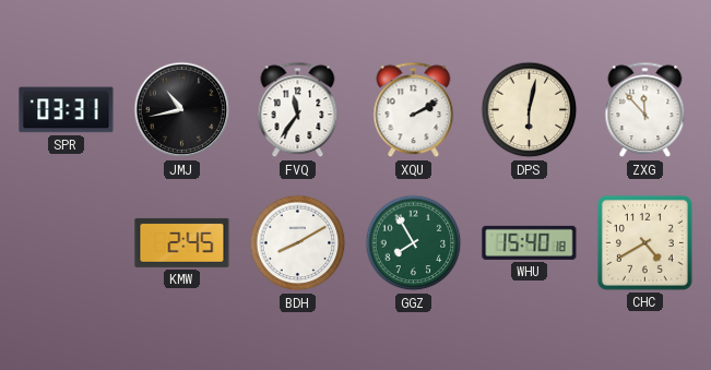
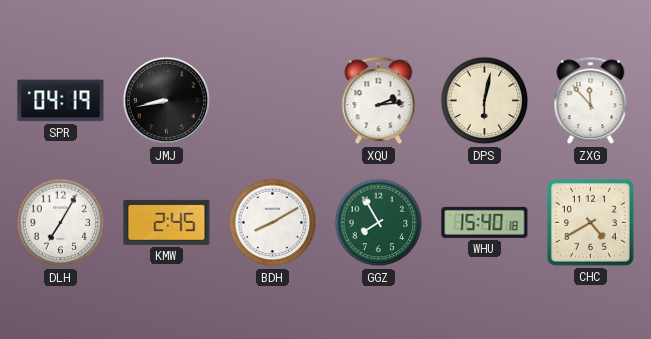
SPR: 03:31 -> 04:19
JMJ: 10:43 -> 8:43
FVQ: 11:36 -> none
XQU: 2:10 -> 2:14
DLH: none -> 7:05
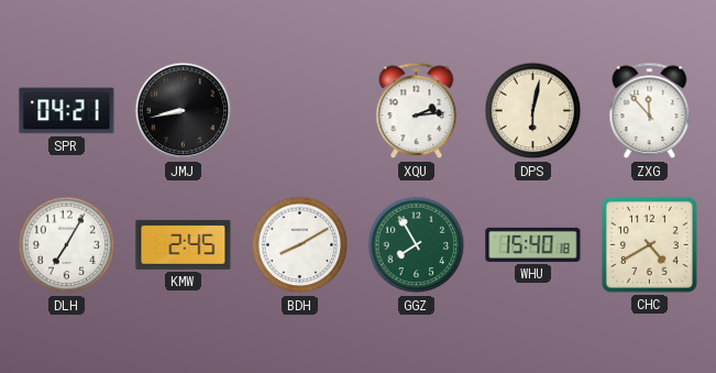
SPR: 04:19 -> 04:21
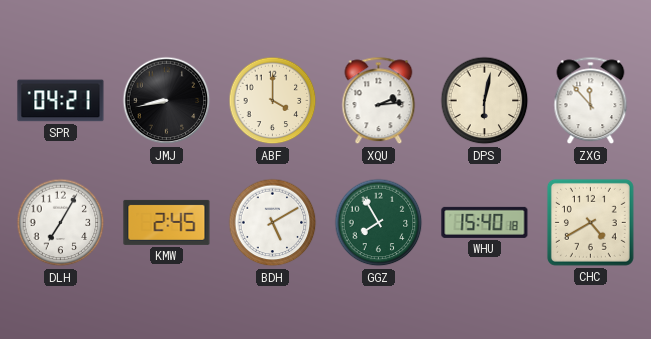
ABF: none -> 4:00
BDH: 8:10 -> 5:10
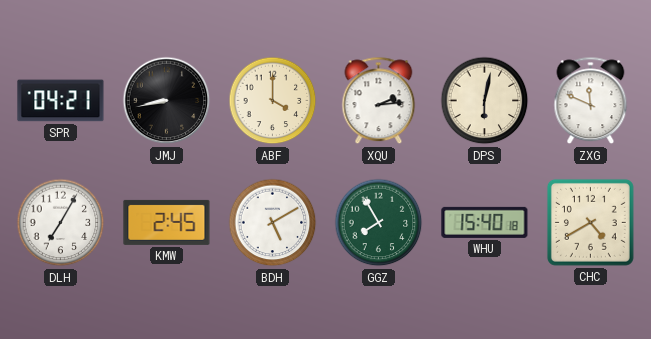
ZXG: 11:53 -> 11:49
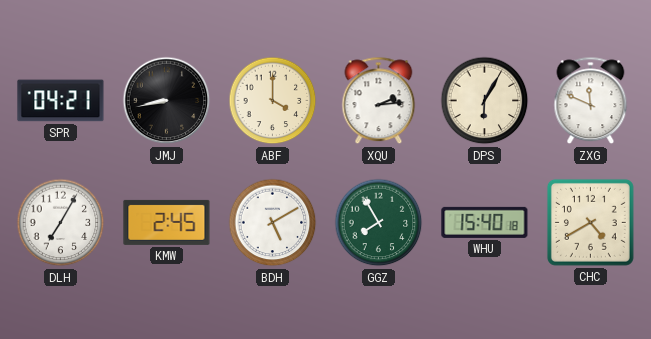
DPS: 6:02 -> 6:05
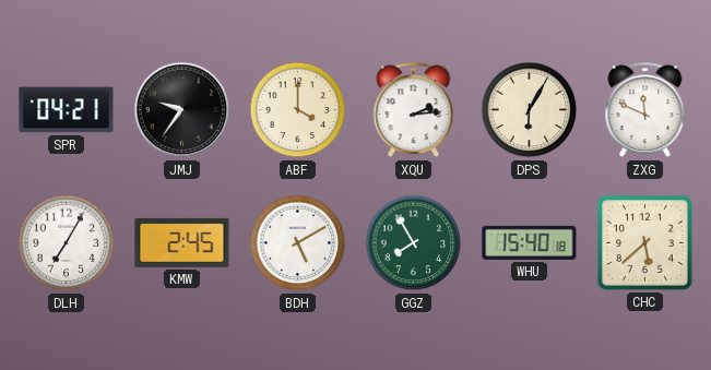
JMJ: 8:43 -> 9:36
CHC: 4:40 -> 5:38
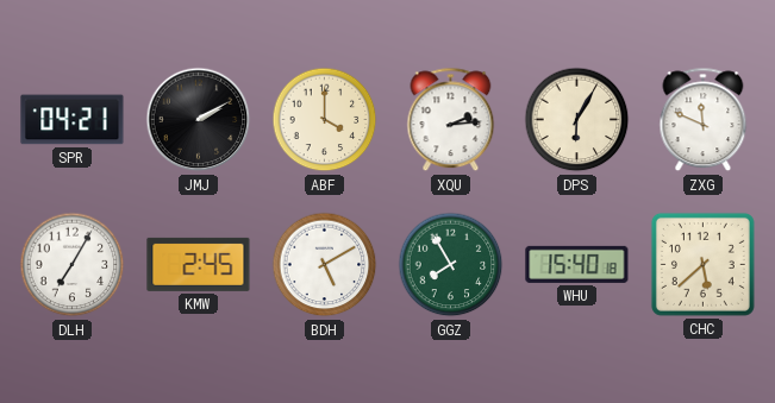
JMJ: 9:36 -> 2:10
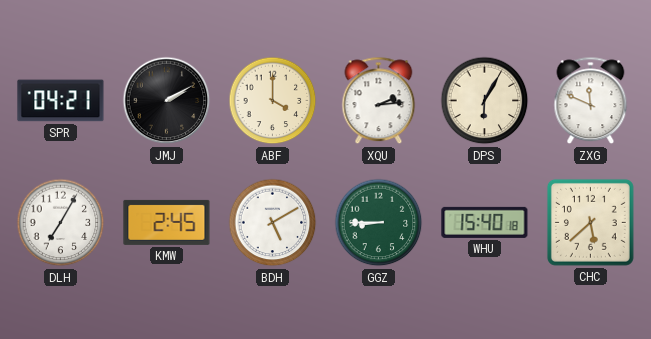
GGZ: 7:55 -> 8:45
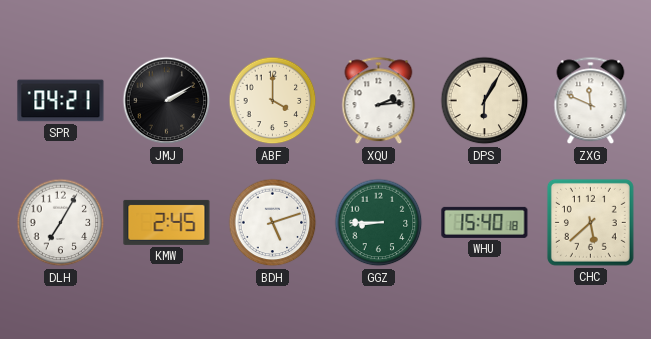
BDH: 5:10 -> 5:12
